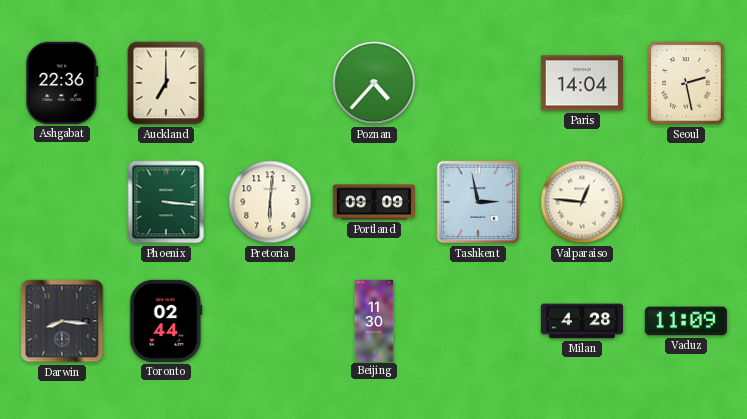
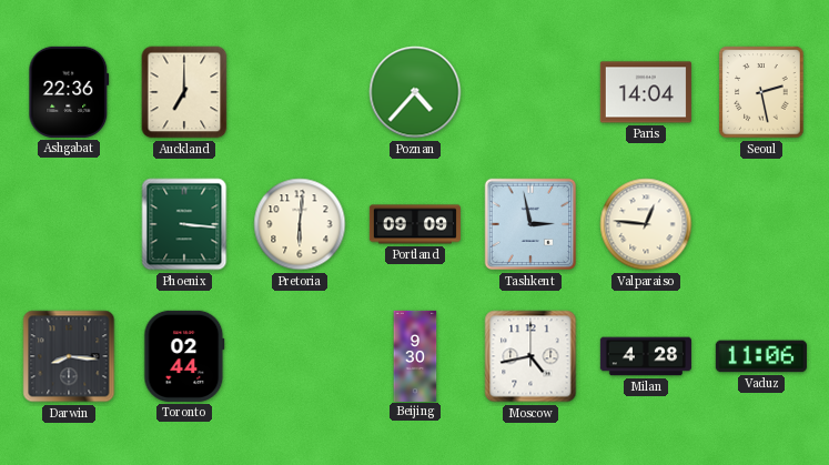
Beijing: 11:30 -> 9:30
Moscow: none -> 4:43
Vaduz: 11:09 -> 11:06
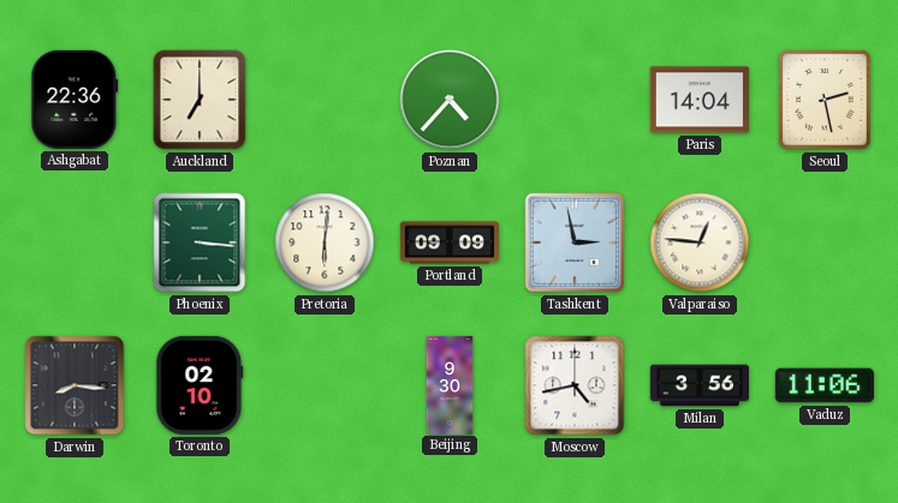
Toronto: 02:44 -> 02:10
Milan: 4:28 -> 3:56
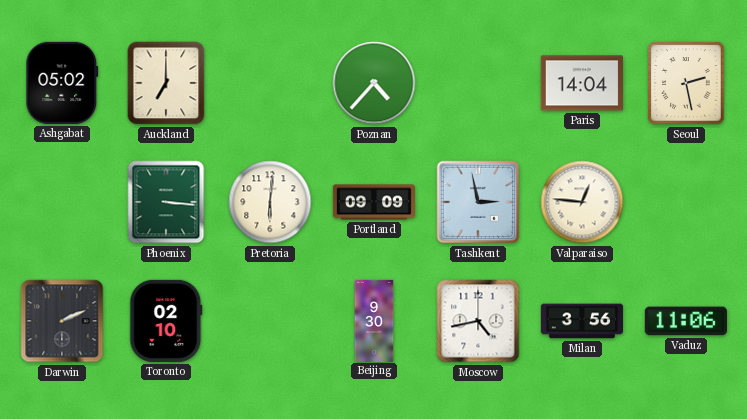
Ashgabat: 22:36 -> 05:02
Darwin: 8:16 -> 2:11
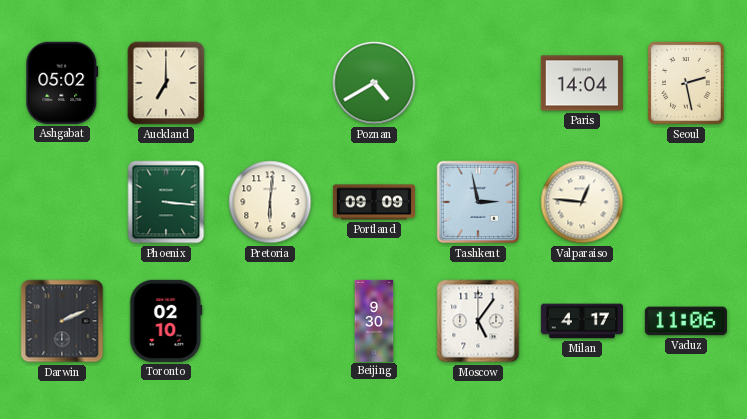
Poznan: 4:37 -> 4:40
Moscow: 4:43 -> 5:06
Milan: 3:56 -> 4:17
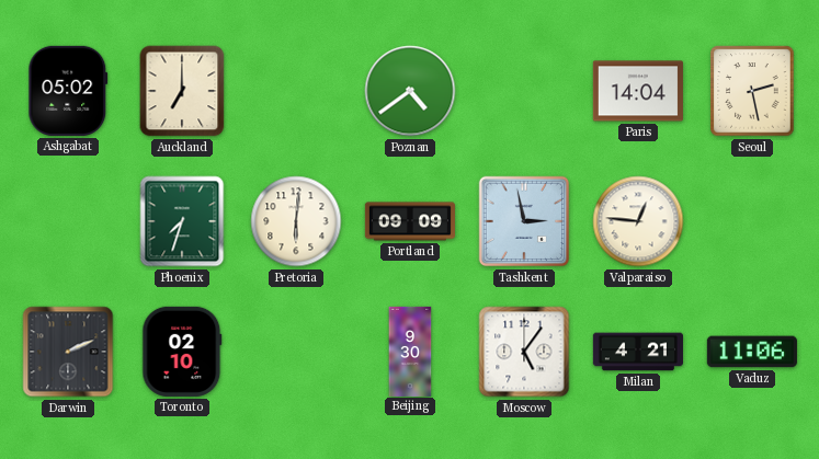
Poznan: 4:40 -> 4:39
Phoenix: 3:16 -> 7:33
Milan: 4:17 -> 4:21
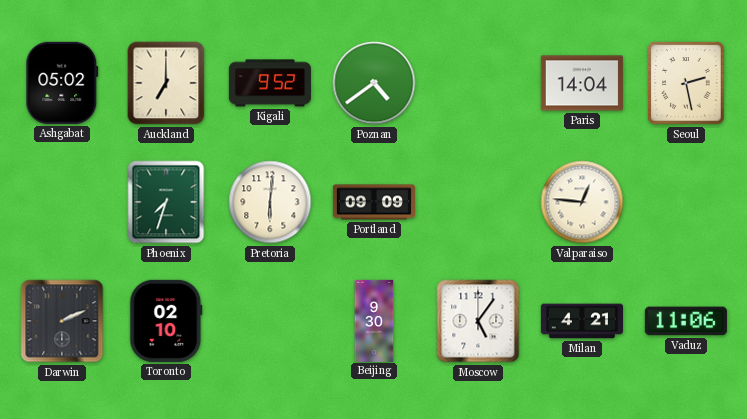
Kigali: none -> 9:52
Tashkent: 2:58 -> none
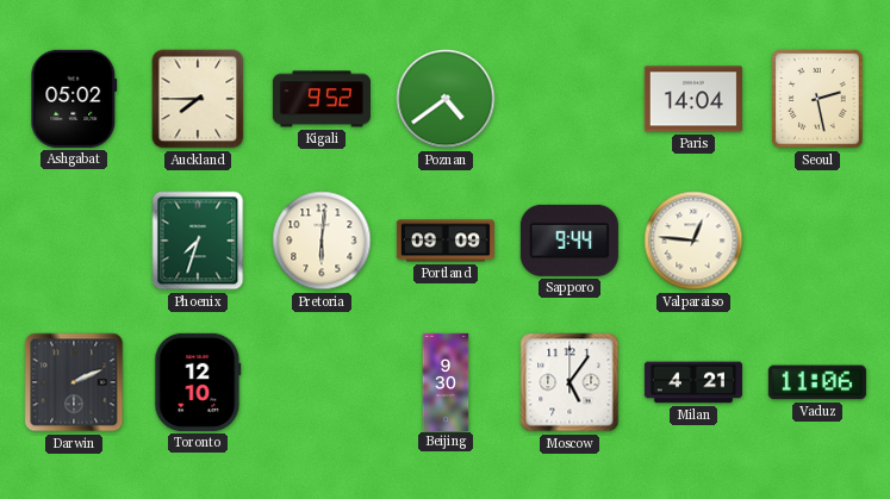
Auckland: 7:00 -> 7:45
Sapporo: none -> 9:44
Toronto: 02:10 -> 12:10
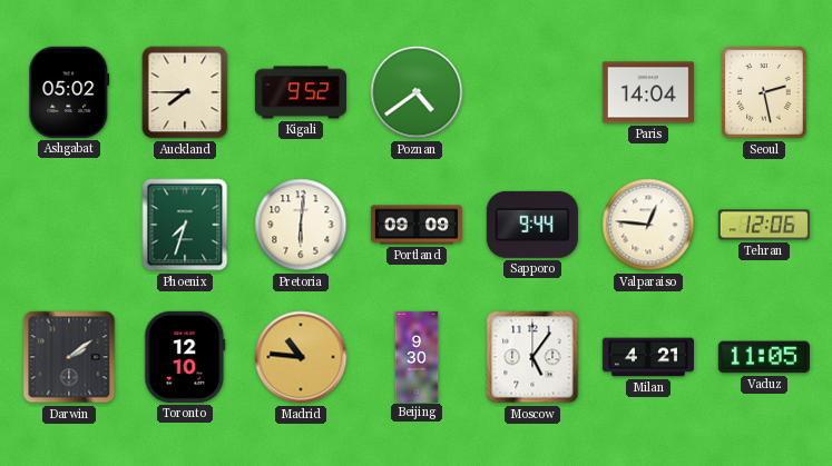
Tehran: none -> 12:06
Darwin: 2:11 -> 2:09
Madrid: none -> 10:46
Vaduz: 11:06 -> 11:05
